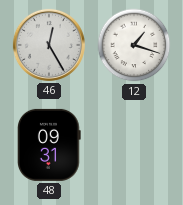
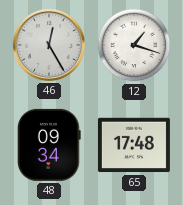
48: 09:31 -> 09:34
65: none -> 17:48
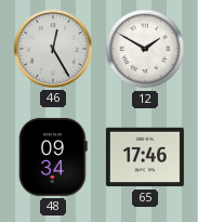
12: 1:18 -> 1:50
65: 17:48 -> 17:46
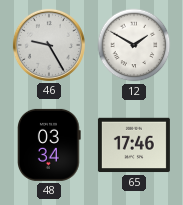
46: 12:25 -> 9:25
48: 09:34 -> 03:34
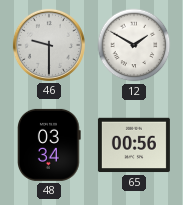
46: 9:25 -> 9:30
65: 17:46 -> 00:56
